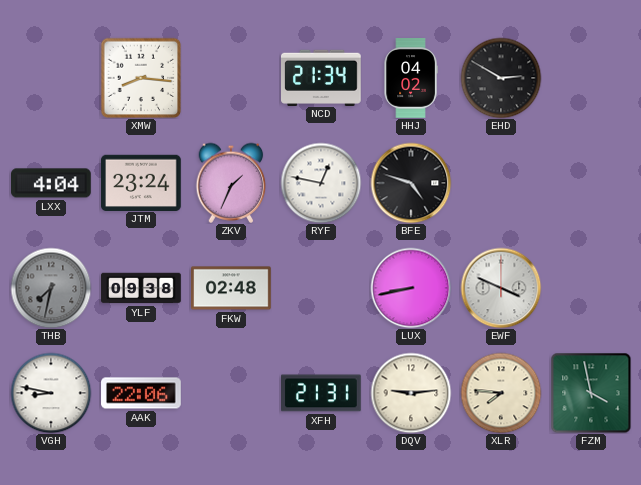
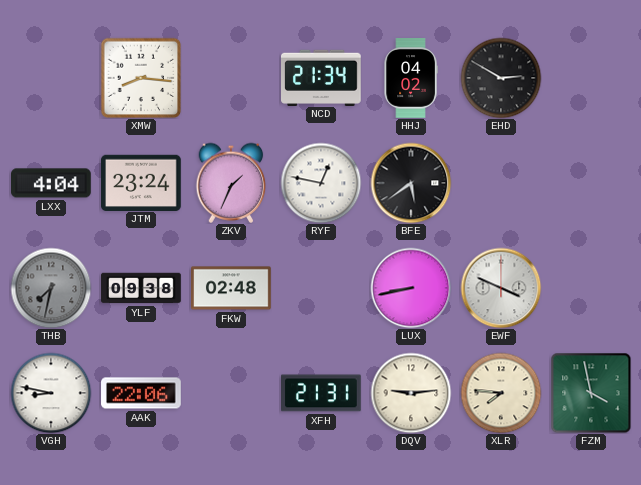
BFE: 4:48 -> 5:39
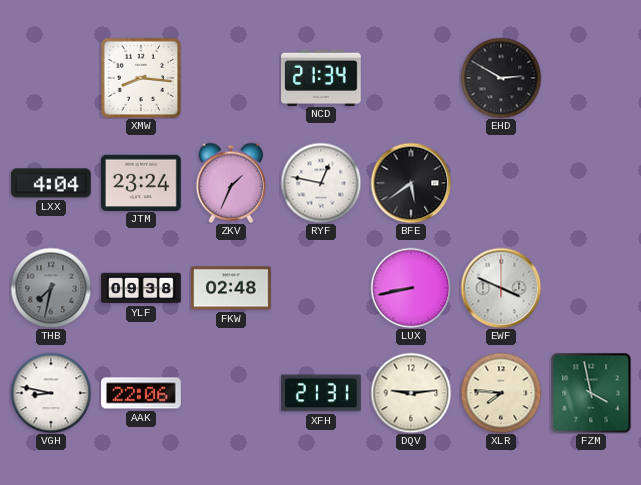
HHJ: 04:02 -> none
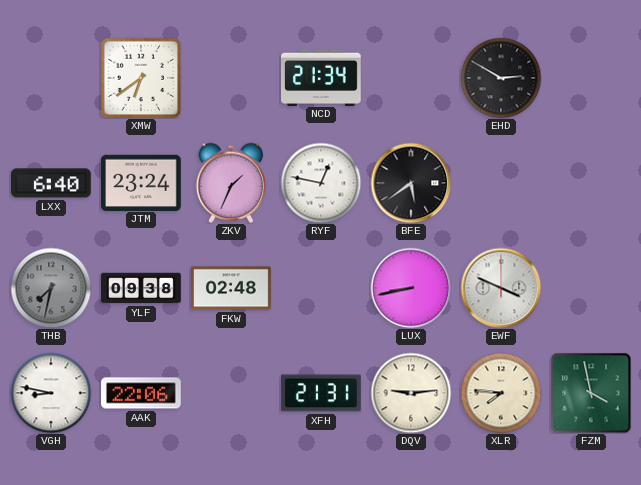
XMW: 8:16 -> 6:39
LXX: 4:04 -> 6:40
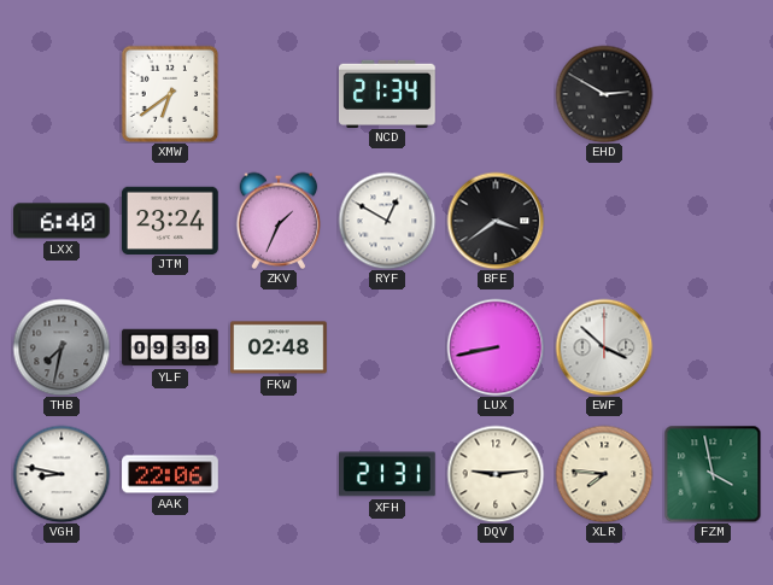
RYF: 12:47 -> 12:50
BFE: 5:39 -> 3:39
EWF: 3:49 -> 3:52
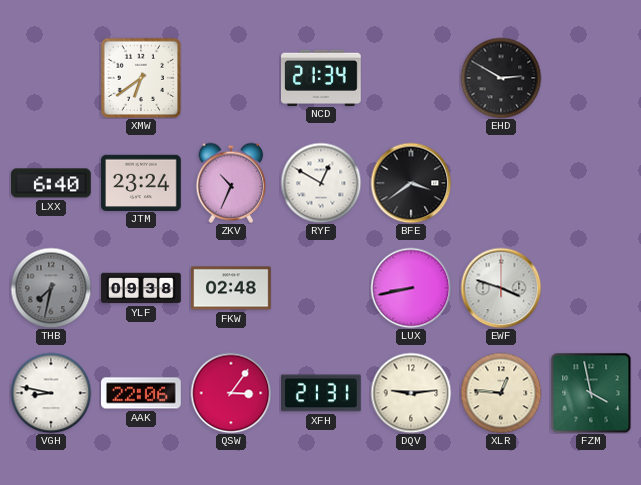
ZKV: 1:34 -> 10:34
EWF: 3:52 -> 3:48
QSW: none -> 3:06
XLR: 7:46 -> 12:46
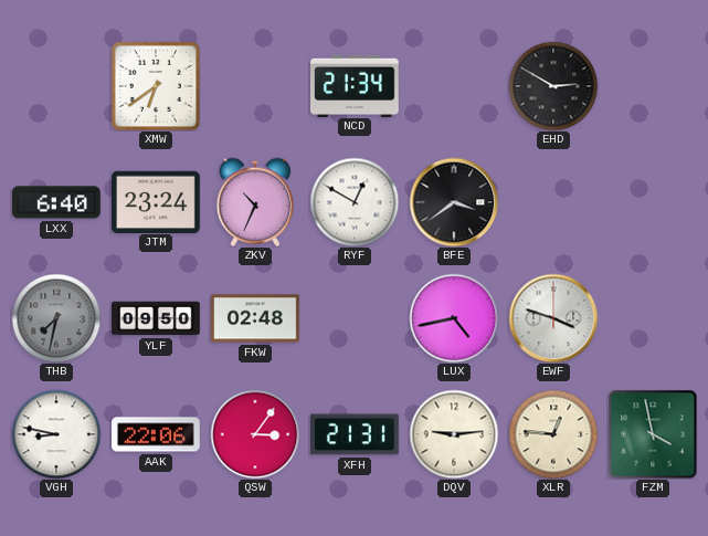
YLF: 09:38 -> 09:50
LUX: 8:43 -> 4:43
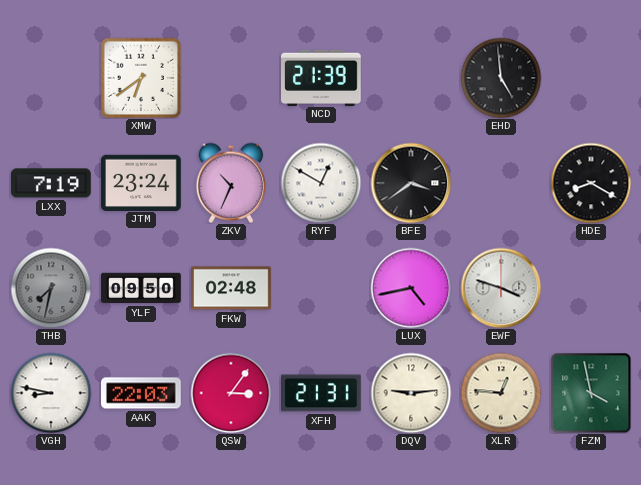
NCD: 21:34 -> 21:39
EHD: 2:50 -> 4:59
LXX: 6:40 -> 7:19
HDE: none -> 8:20
AAK: 22:06 -> 22:03
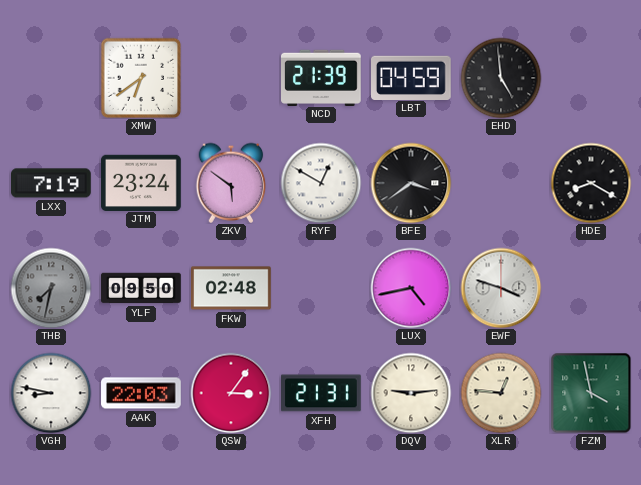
LBT: none -> 04:59
ZKV: 10:34 -> 5:51
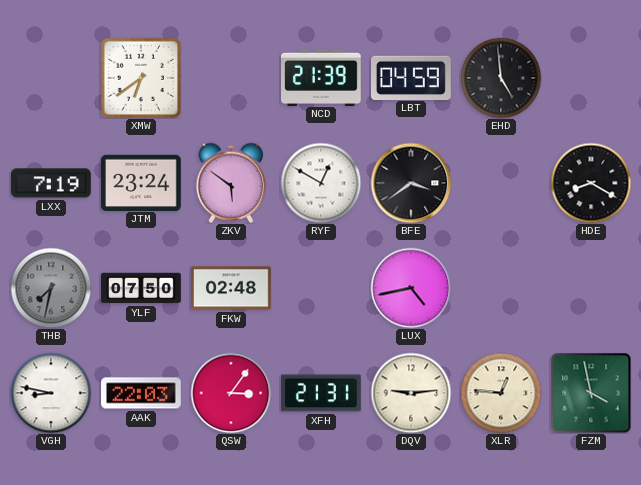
YLF: 09:50 -> 07:50
EWF: 3:48 -> none
